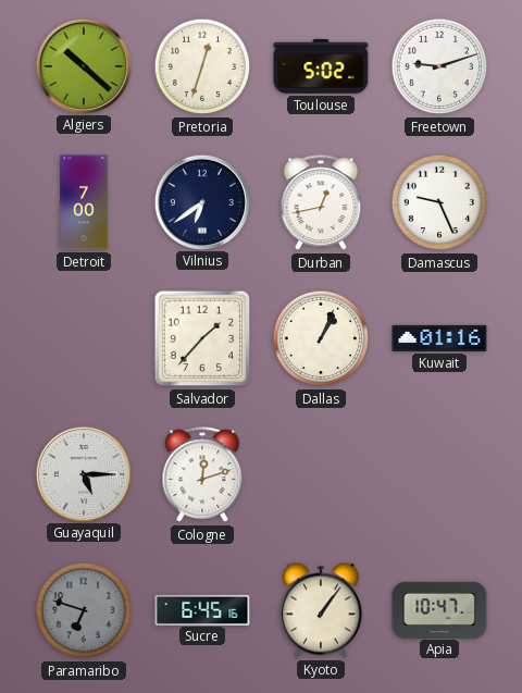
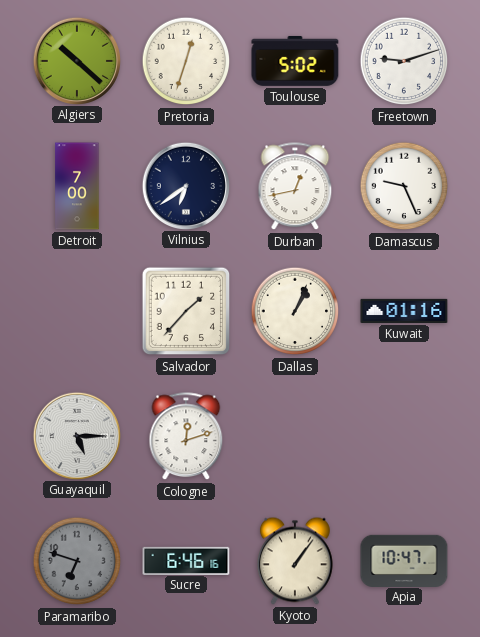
Sucre: 6:45 -> 6:46
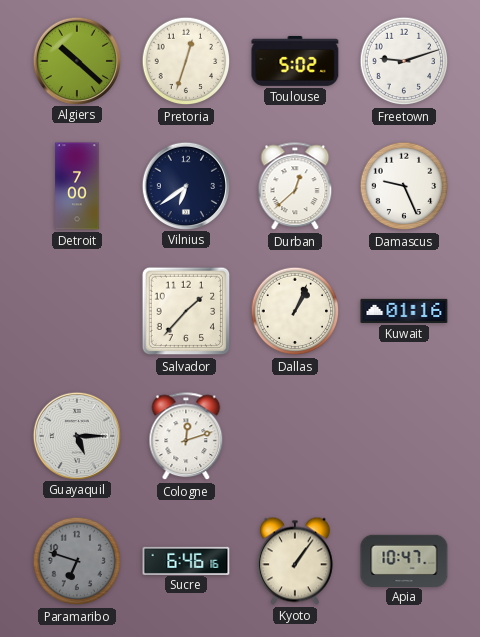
Durban: 12:43 -> 12:38
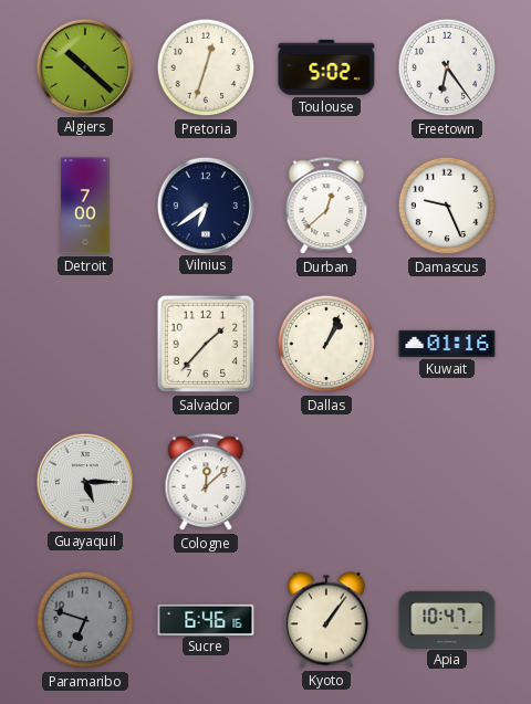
Freetown: 9:12 -> 6:24
Cologne: 12:12 -> 12:08
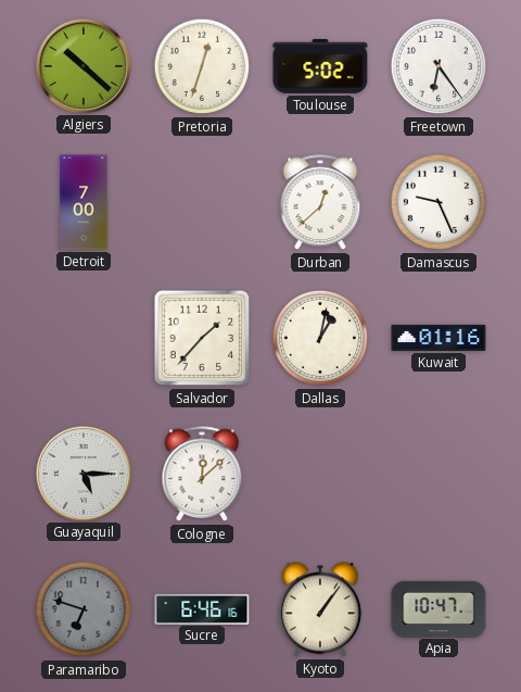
Vilnius: 6:39 -> none
Dallas: 1:04 -> 1:02
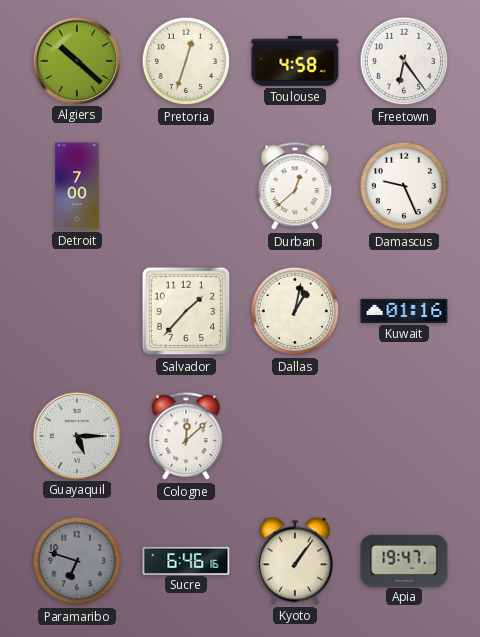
Toulouse: 5:02 -> 4:58
Apia: 10:47 -> 19:47
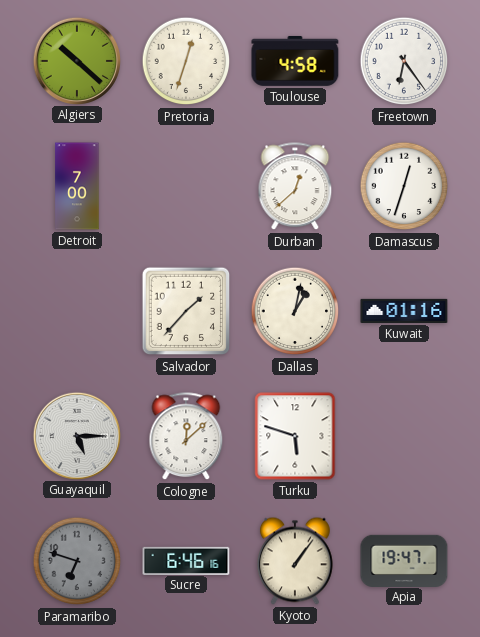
Damascus: 9:26 -> 12:33
Turku: none -> 5:48
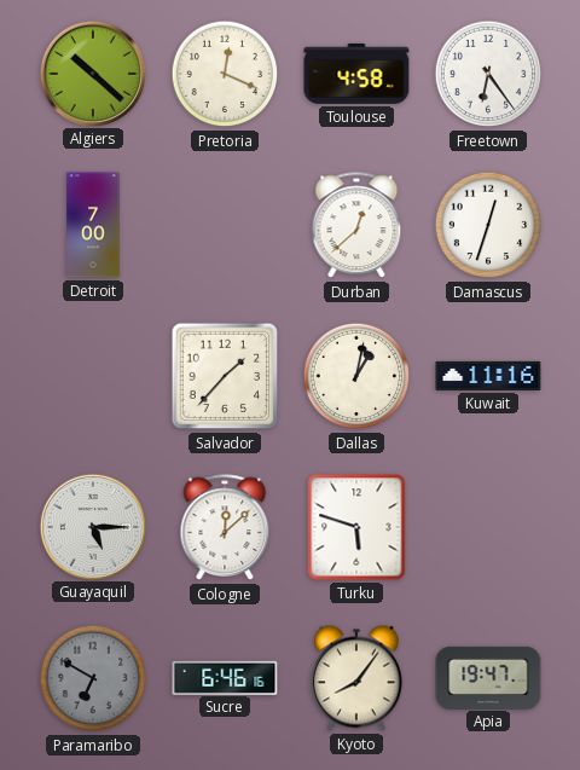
Pretoria: 12:33 -> 12:19
Kuwait: 01:16 -> 11:16
Paramaribo: 6:48 -> 6:50
Kyoto: 1:06 -> 8:06
